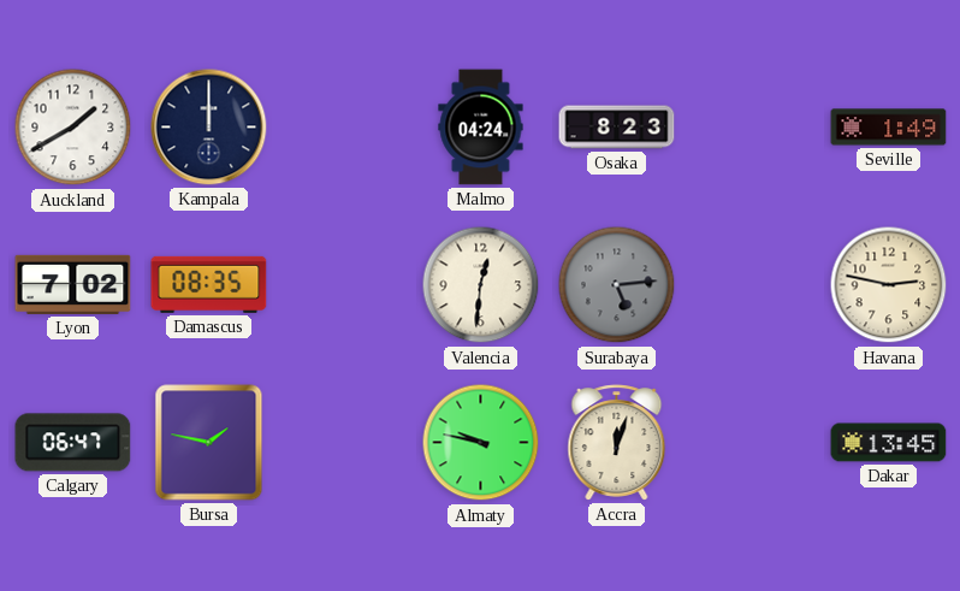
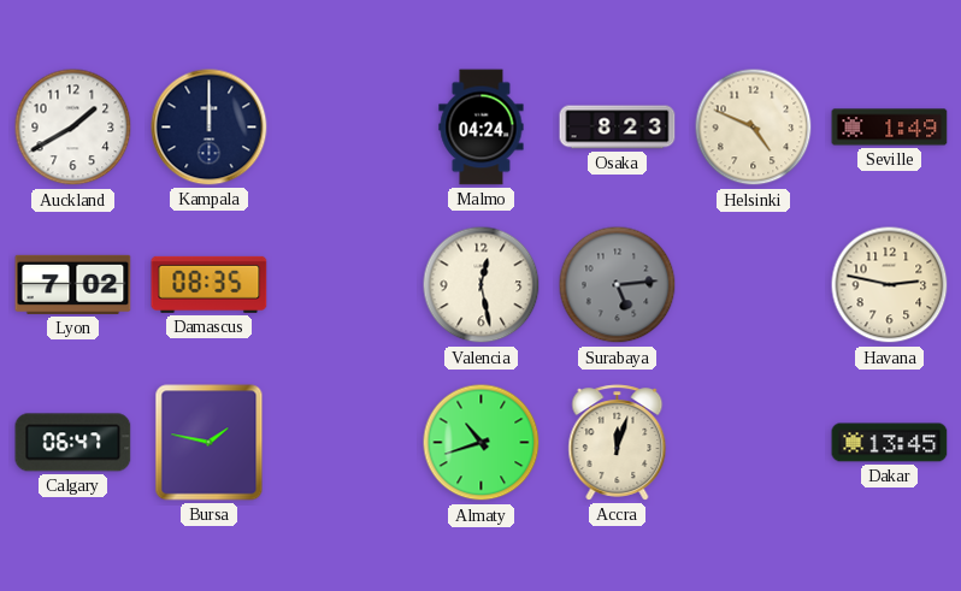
Helsinki: none -> 4:49
Valencia: 12:31 -> 12:28
Almaty: 9:47 -> 10:42
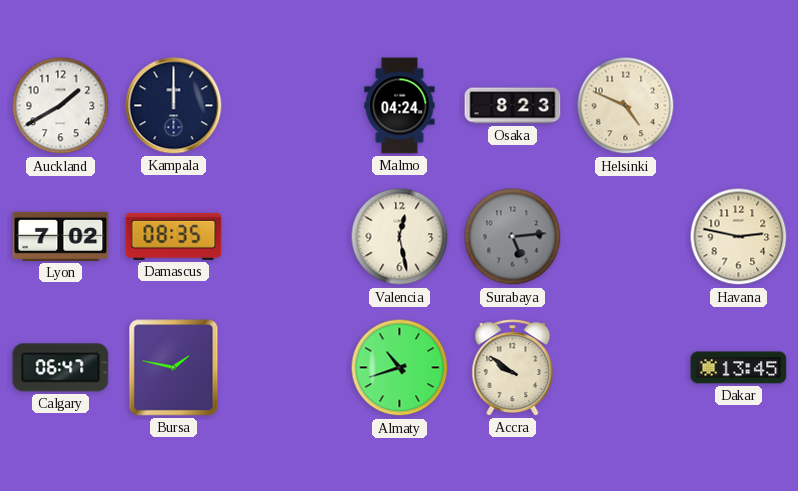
Seville: 1:49 -> none
Accra: 12:03 -> 9:51
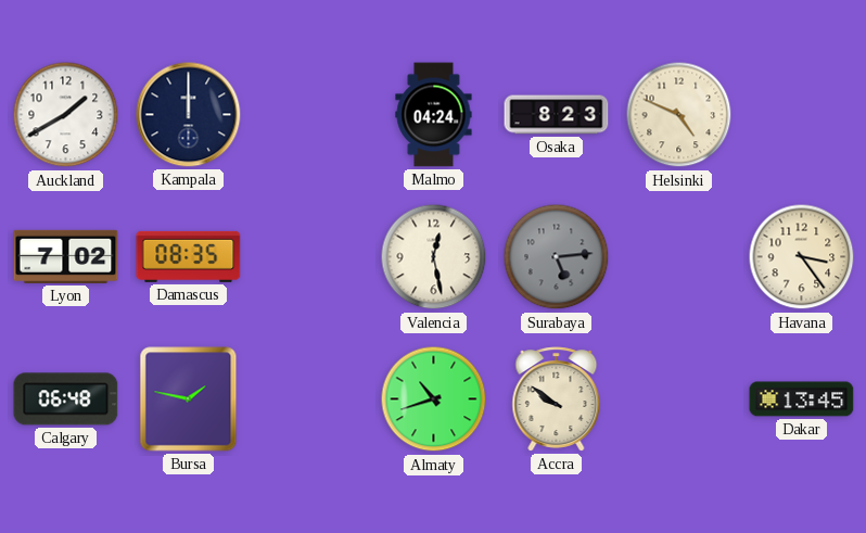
Havana: 2:47 -> 3:24
Calgary: 06:47 -> 06:48
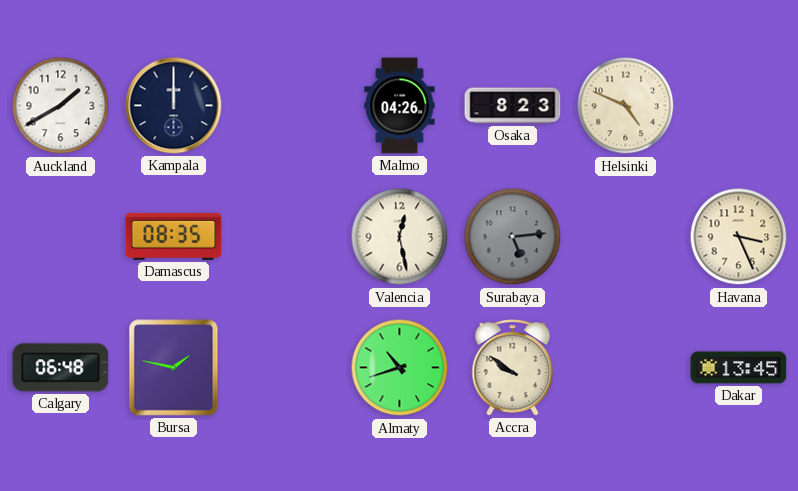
Malmo: 04:24 -> 04:26
Lyon: 7:02 -> none
Havana: 3:24 -> 3:26
